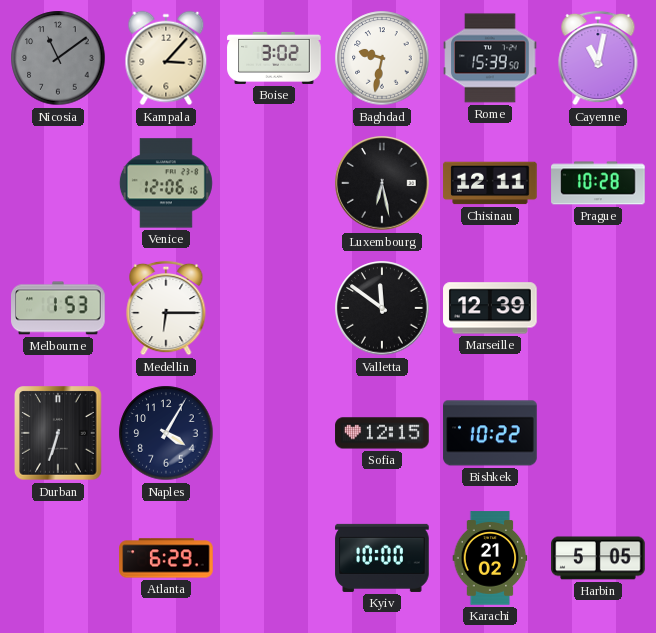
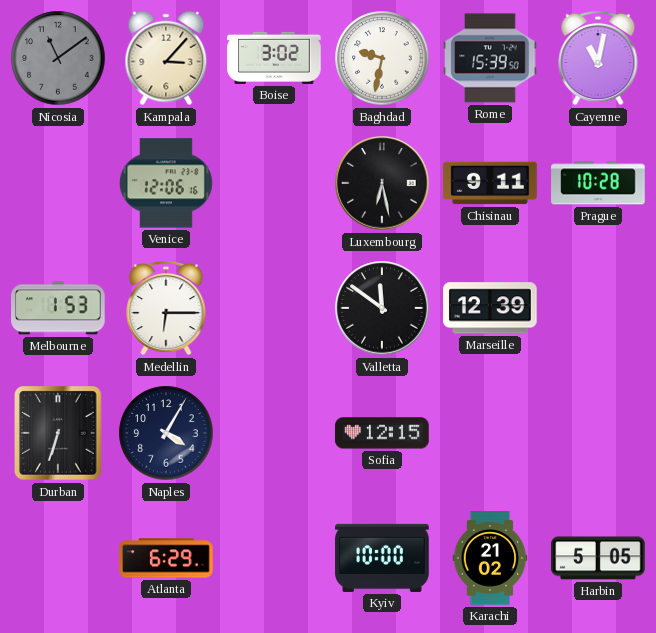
Chisinau: 12:11 -> 9:11
Bishkek: 10:22 -> none
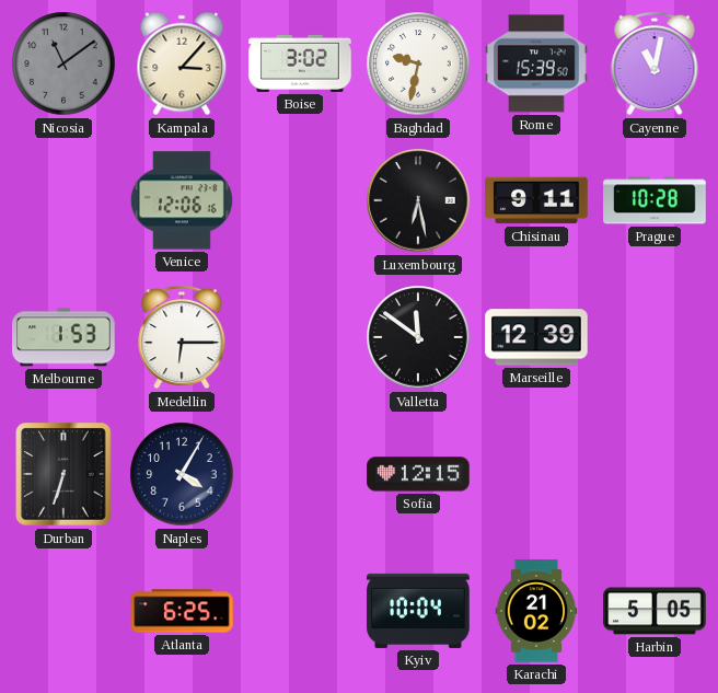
Atlanta: 6:29 -> 6:25
Kyiv: 10:00 -> 10:04
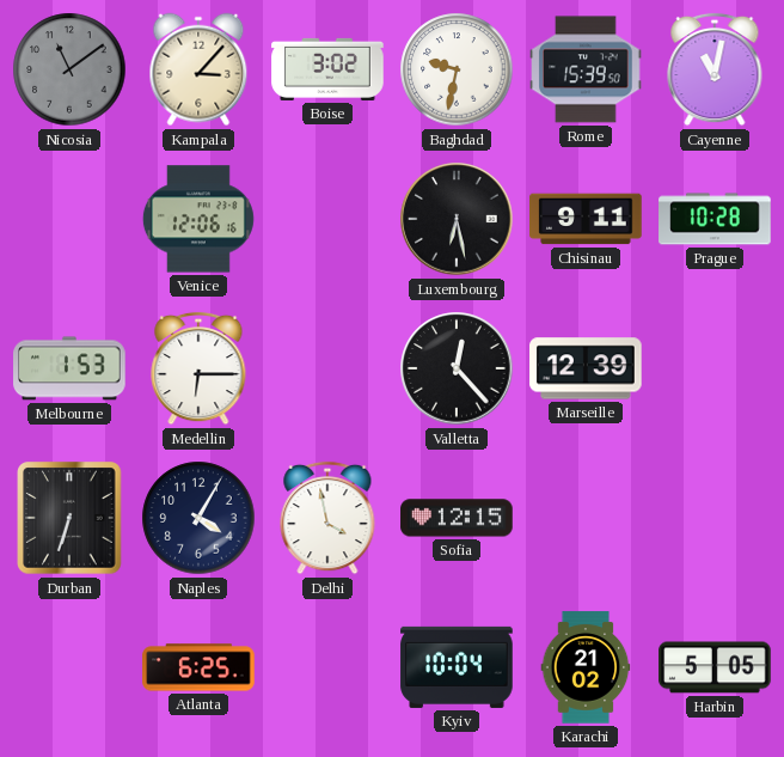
Valletta: 11:51 -> 12:23
Delhi: none -> 3:58
